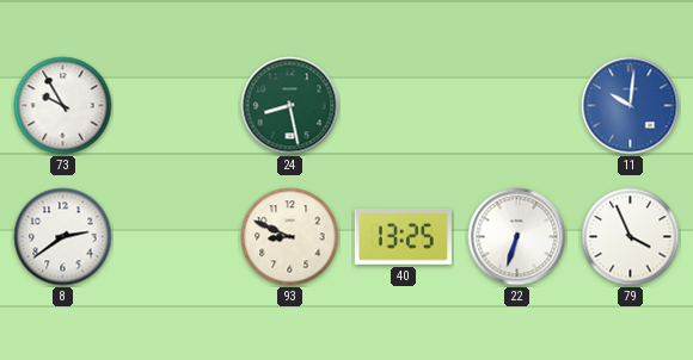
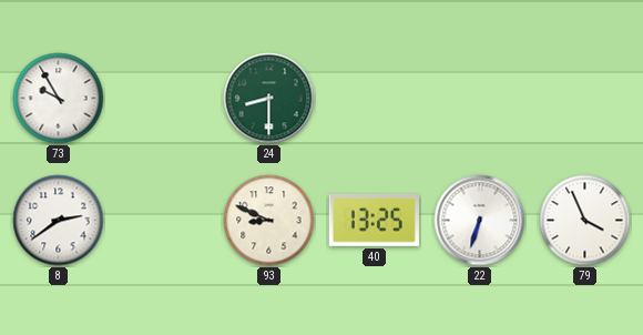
24: 8:28 -> 8:30
11: 10:01 -> none
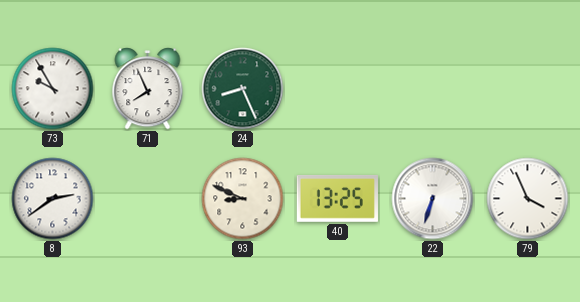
71: none -> 7:56
24: 8:30 -> 8:26
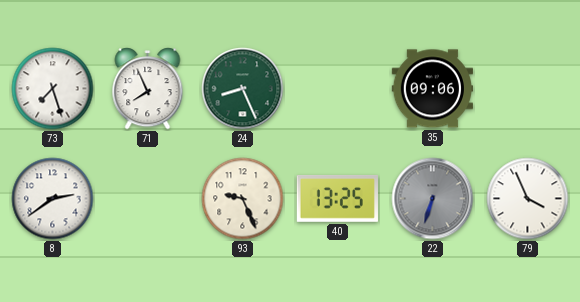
73: 9:55 -> 7:27
35: none -> 09:06
93: 8:49 -> 9:26
22 dial: white -> grey
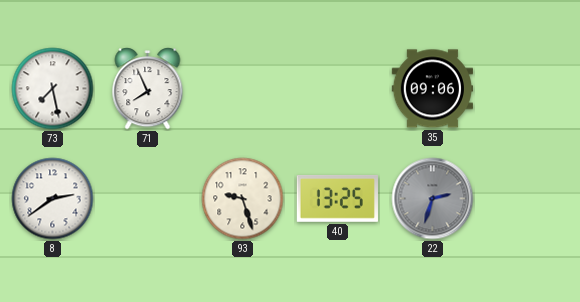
73: 7:27 -> 7:28
24: 8:26 -> none
93: 9:26 -> 9:27
22: 6:33 -> 2:33
79: 3:56 -> none
